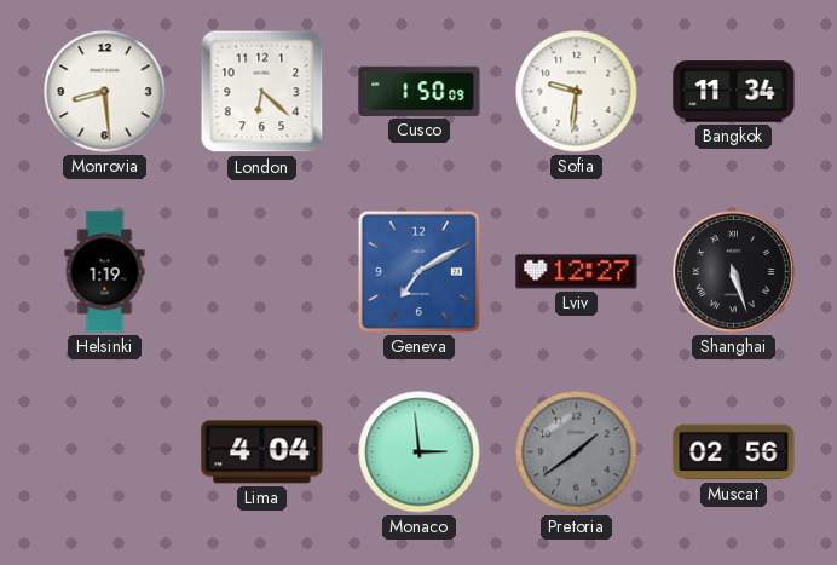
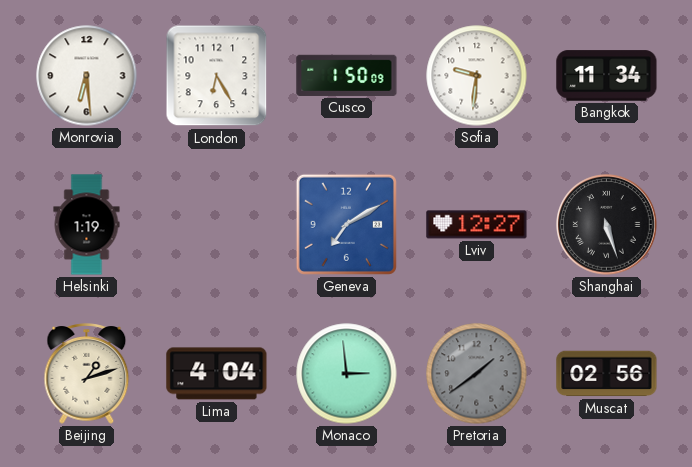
Monrovia: 8:29 -> 6:29
London: 6:22 -> 6:25
Beijing: none -> 1:12
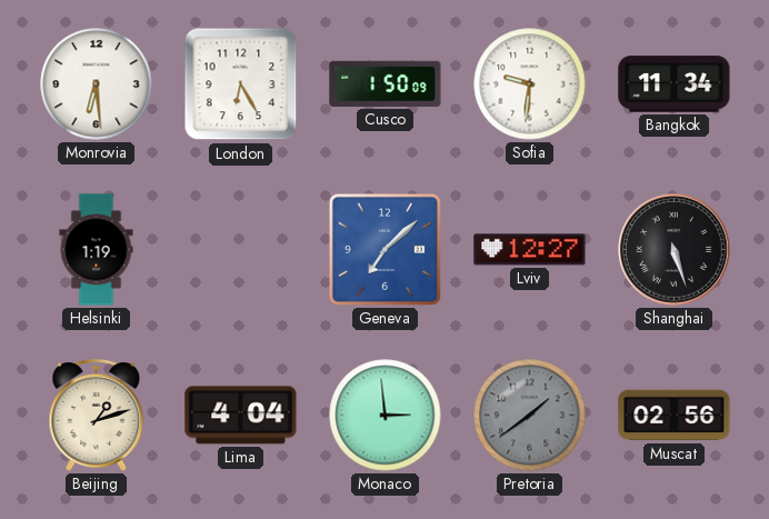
Geneva: 7:10 -> 7:08
